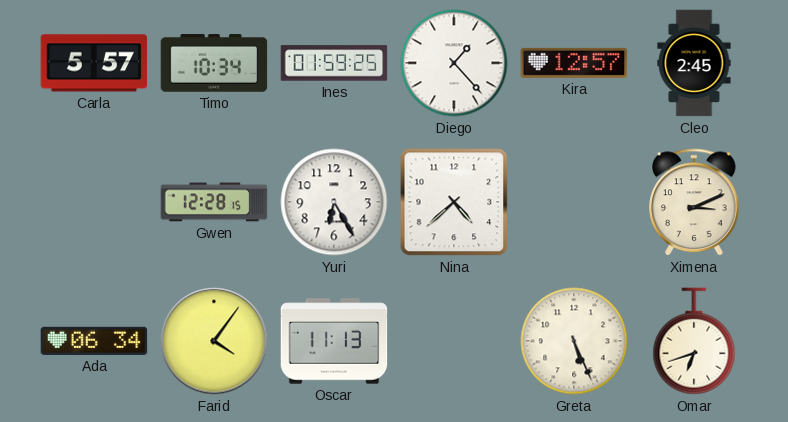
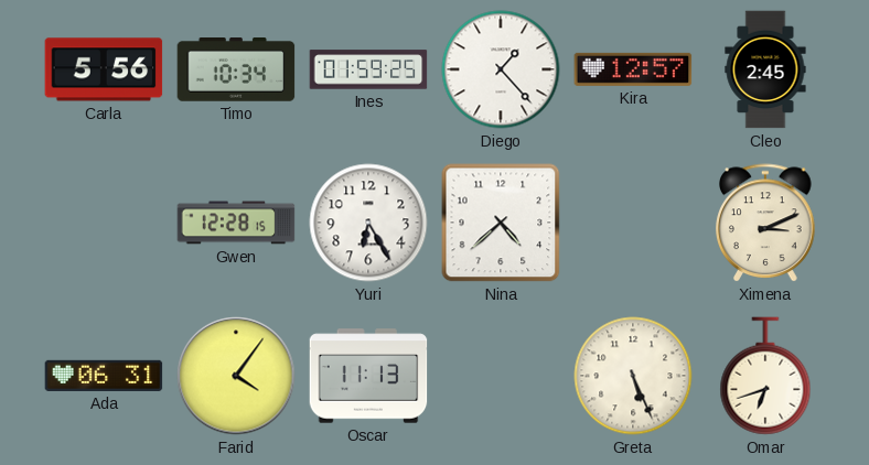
Carla: 5:57 -> 5:56
Ada: 06:34 -> 06:31
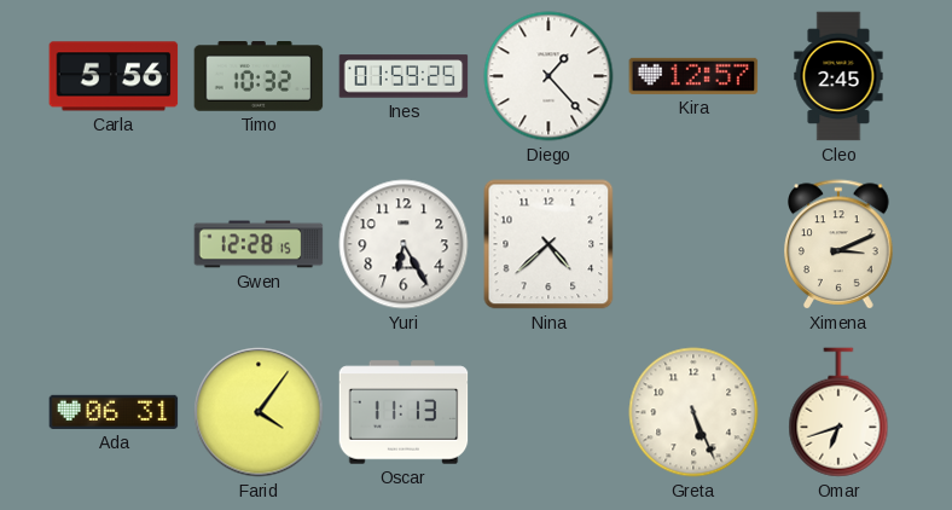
Timo: 10:34 -> 10:32
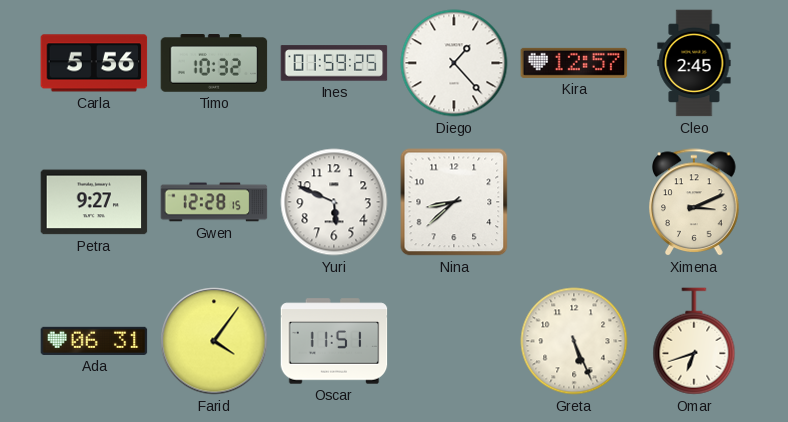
Petra: none -> 9:27
Yuri: 6:25 -> 5:49
Nina: 4:38 -> 8:38
Oscar: 11:13 -> 11:51
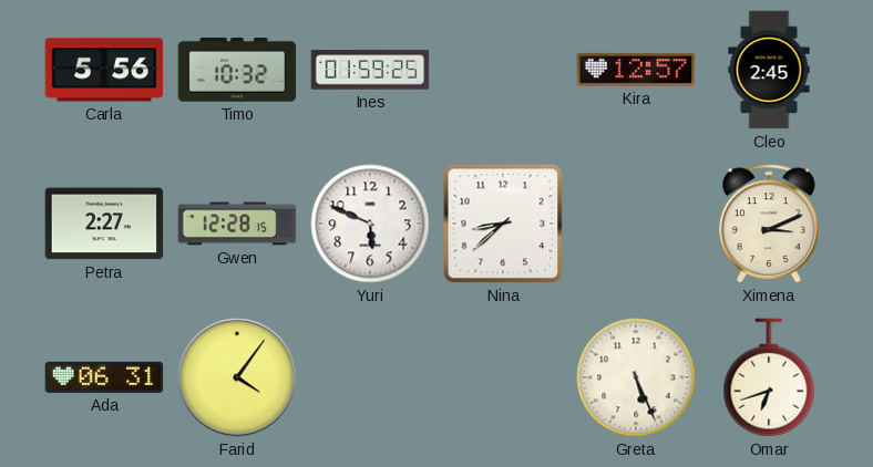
Diego: 1:23 -> none
Petra: 9:27 -> 2:27
Oscar: 11:51 -> none
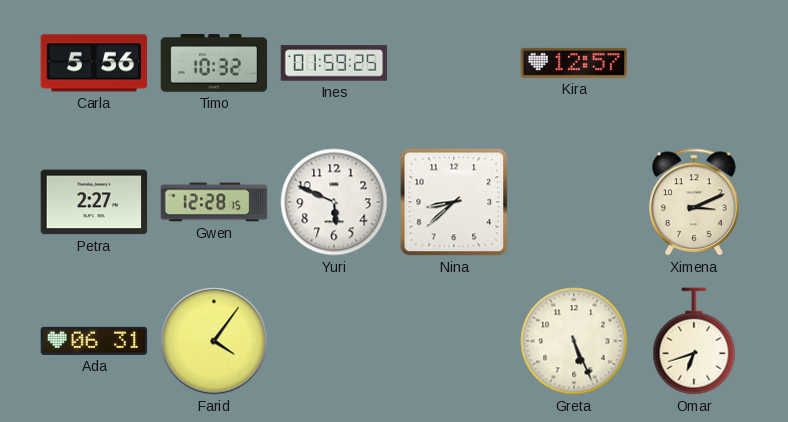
Cleo: 2:45 -> none
